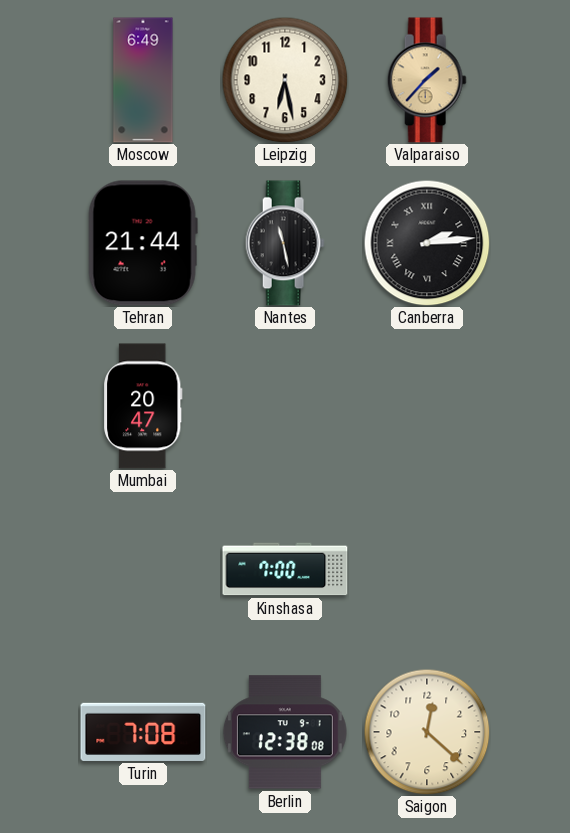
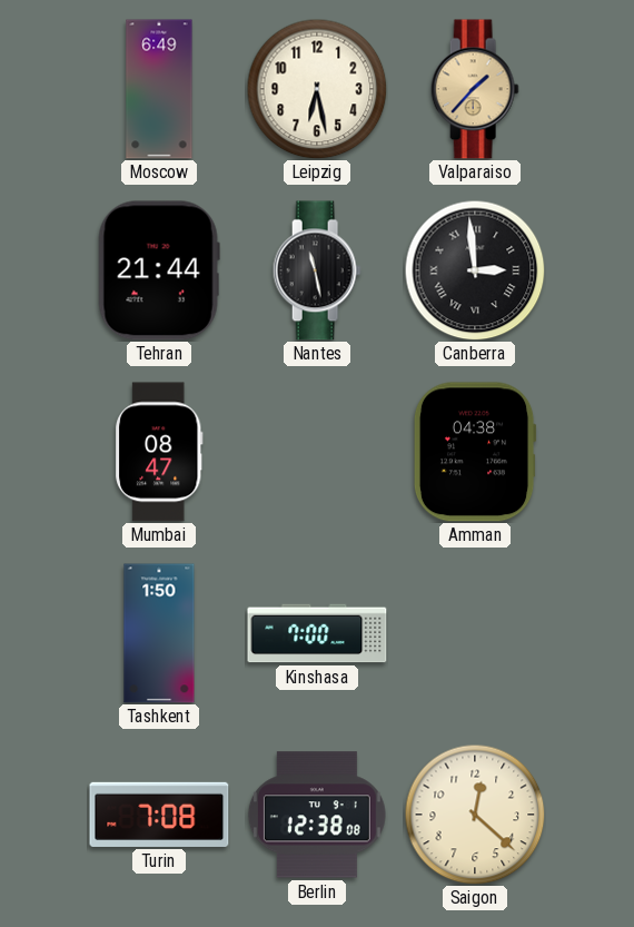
Canberra: 2:14 -> 2:59
Mumbai: 20:47 -> 08:47
Amman: none -> 04:38
Tashkent: none -> 1:50
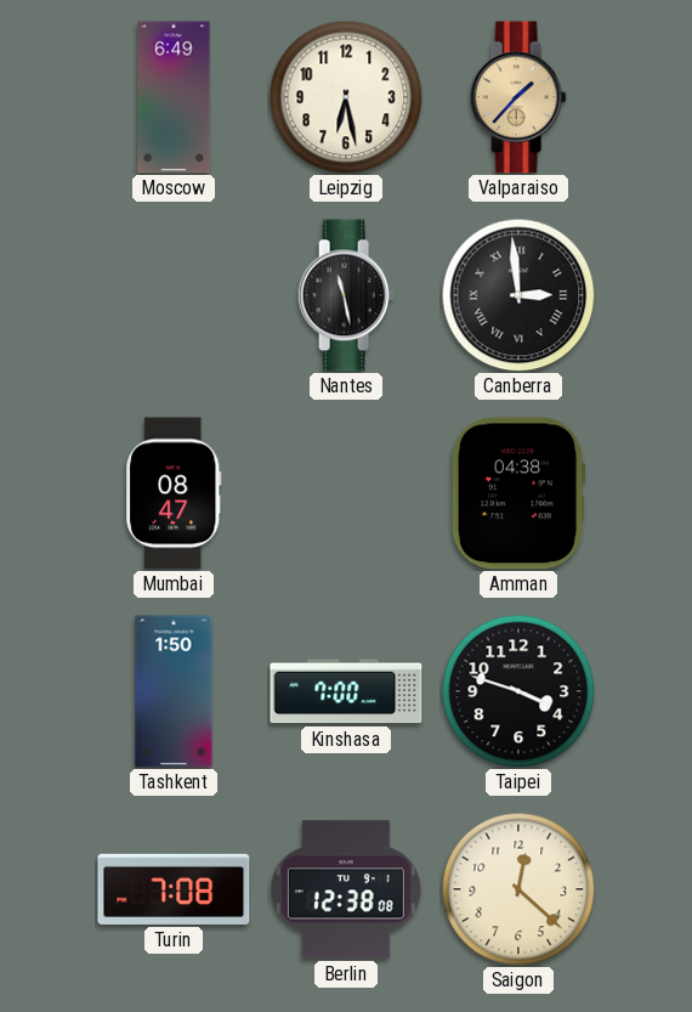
Tehran: 21:44 -> none
Taipei: none -> 3:48
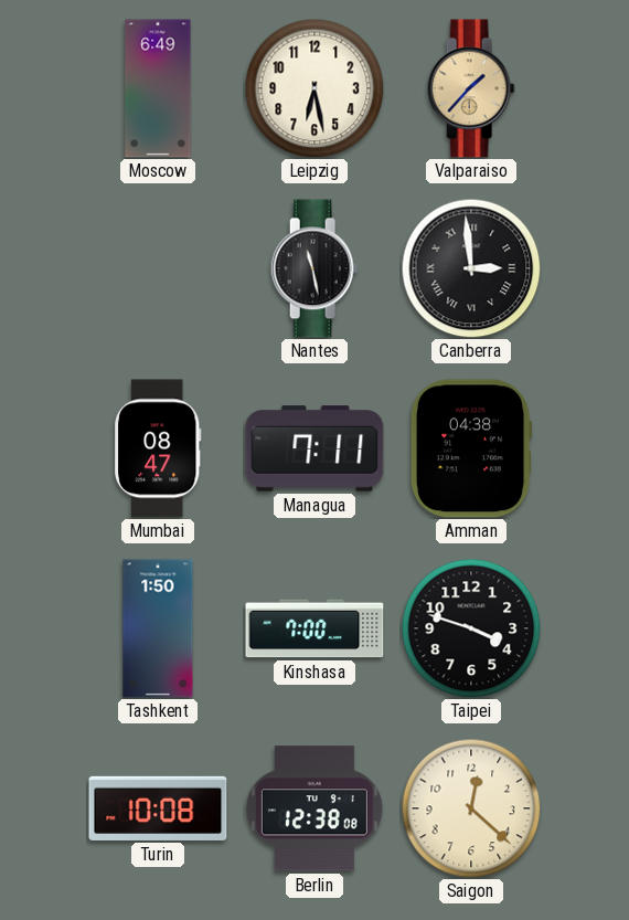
Managua: none -> 7:11
Turin: 7:08 -> 10:08
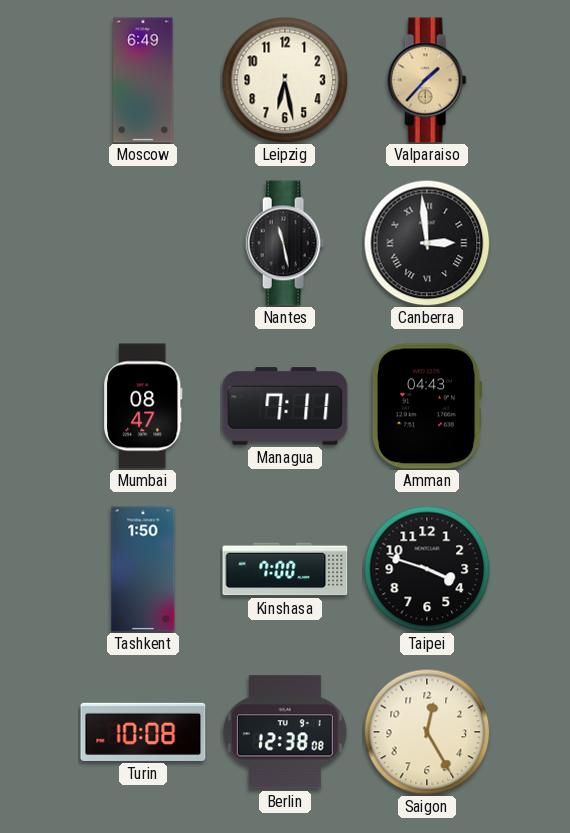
Amman: 04:38 -> 04:43
Saigon: 12:22 -> 12:25
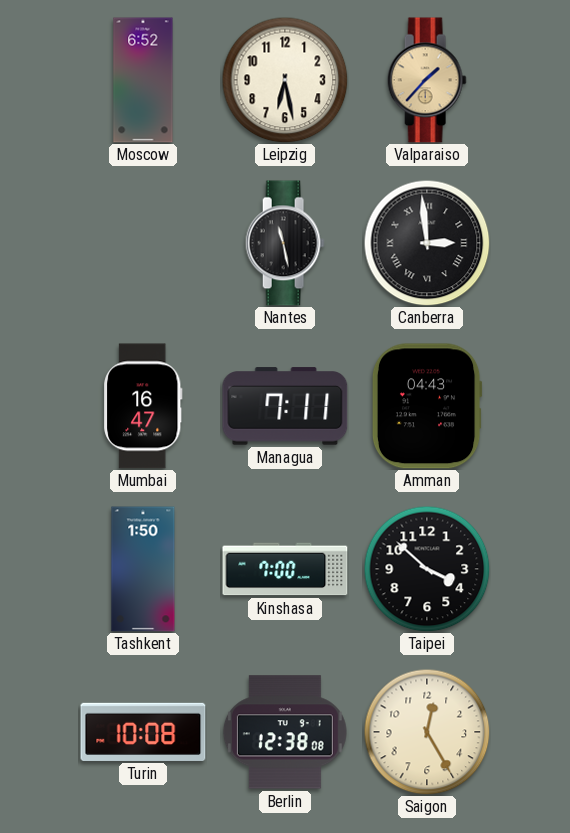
Moscow: 6:49 -> 6:52
Mumbai: 08:47 -> 16:47
Taipei: 3:48 -> 3:52
